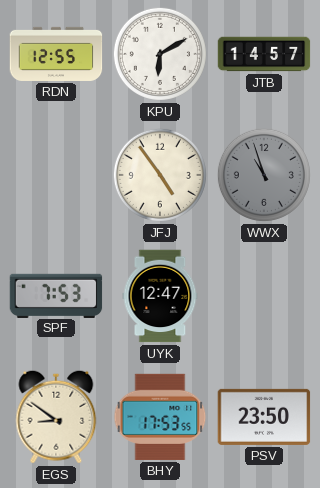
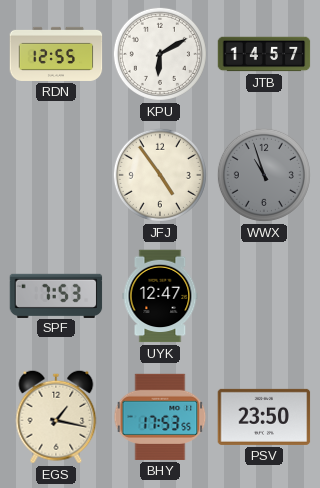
EGS: 8:51 -> 1:17
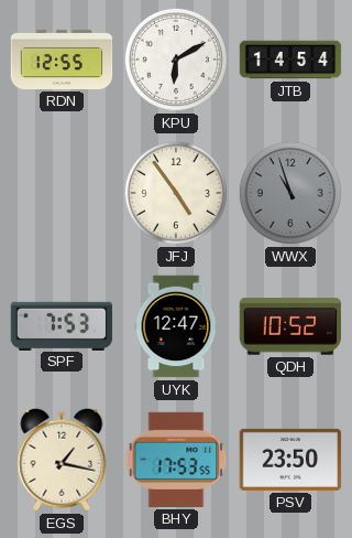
JTB: 14:57 -> 14:54
QDH: none -> 10:52
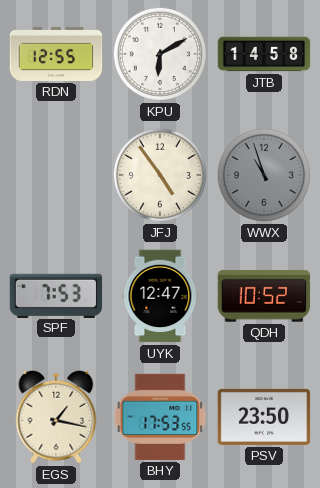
JTB: 14:54 -> 14:58
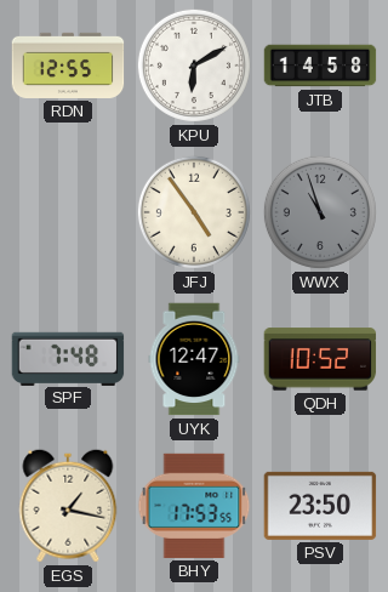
SPF: 7:53 -> 7:48
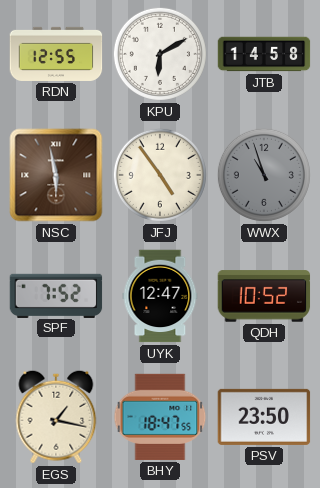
NSC: none -> 5:58
SPF: 7:48 -> 7:52
BHY: 17:53 -> 18:47
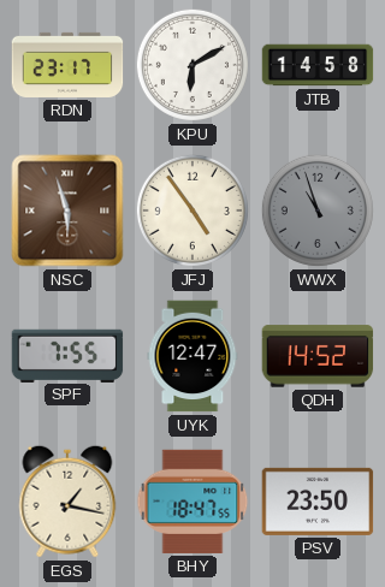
RDN: 12:55 -> 23:17
NSC: 5:58 -> 5:57
SPF: 7:52 -> 7:55
QDH: 10:52 -> 14:52
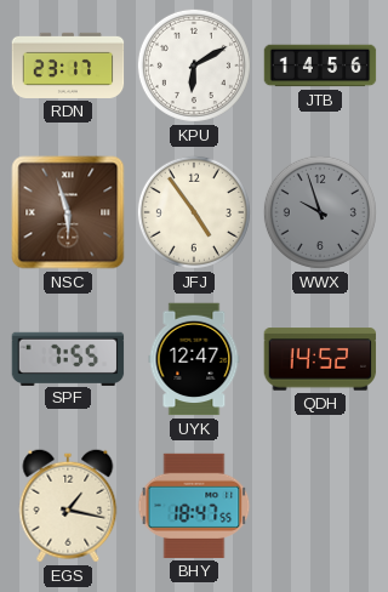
JTB: 14:58 -> 14:56
WWX: 10:57 -> 9:57
PSV: 23:50 -> none
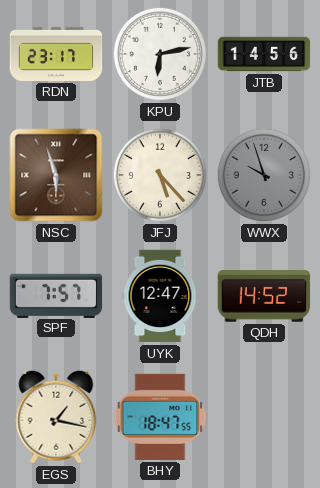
KPU: 6:10 -> 6:13
JFJ: 4:54 -> 5:23
SPF: 7:55 -> 7:57
